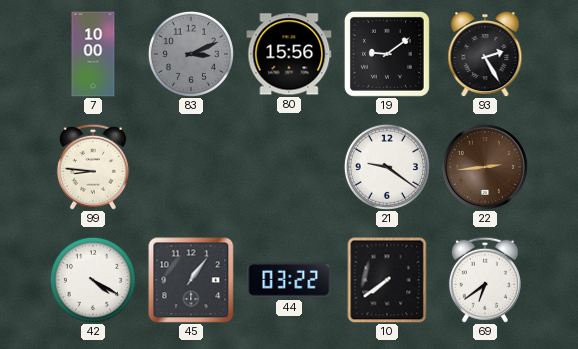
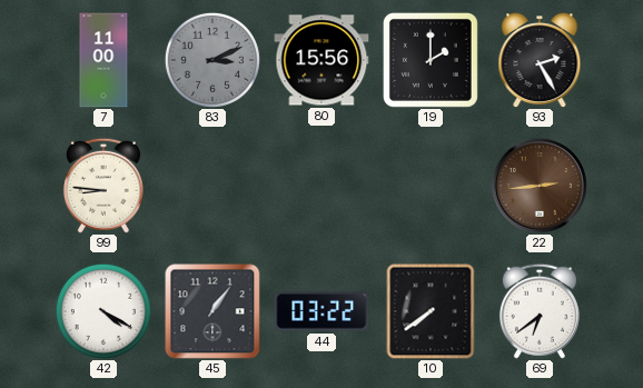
7: 10:00 -> 11:00
19: 9:09 -> 2:00
21: 9:21 -> none
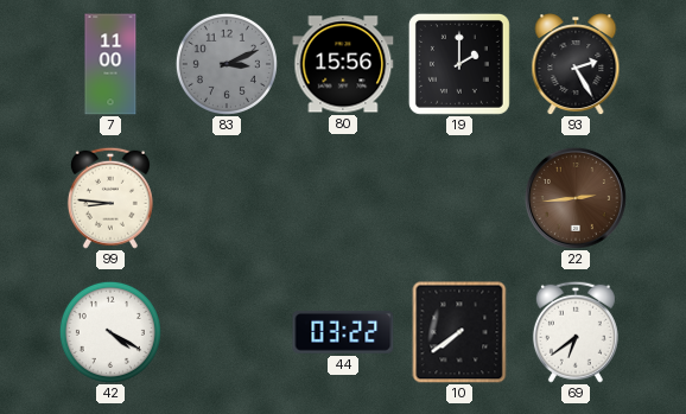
45: 1:06 -> none
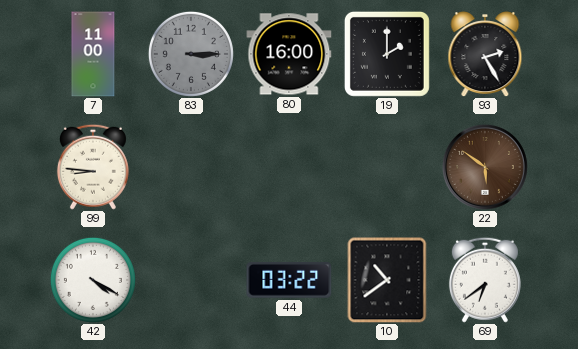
83: 3:11 -> 3:15
80: 15:56 -> 16:00
22: 2:44 -> 5:51
10: 7:39 -> 10:39
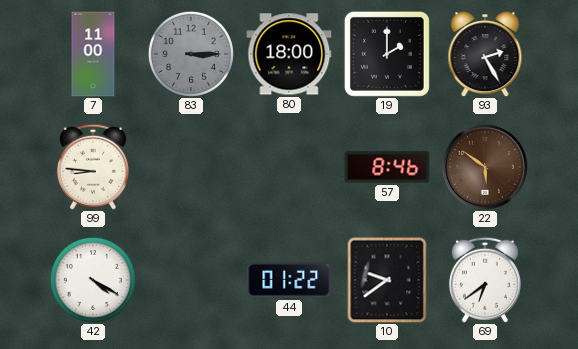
80: 16:00 -> 18:00
57: none -> 8:46
44: 03:22 -> 01:22
10: 10:39 -> 9:39
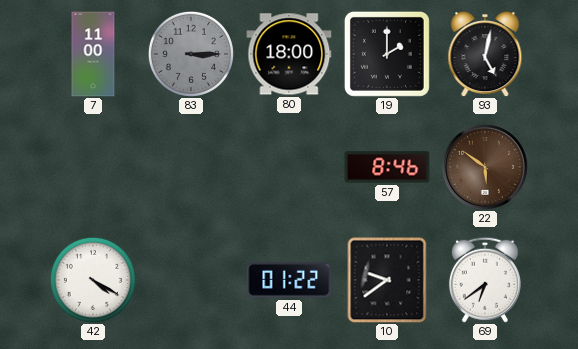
93: 2:25 -> 5:02
99: 8:46 -> none
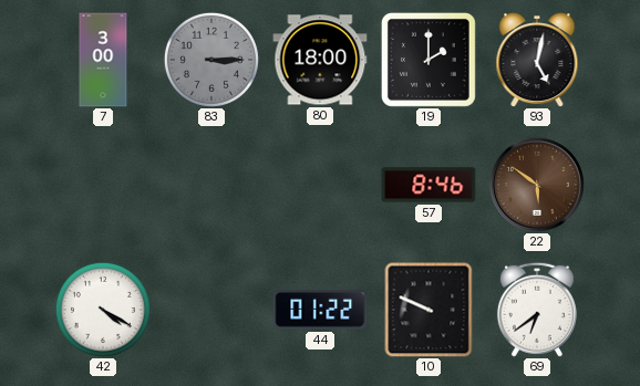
7: 11:00 -> 3:00
10: 9:39 -> 9:49
